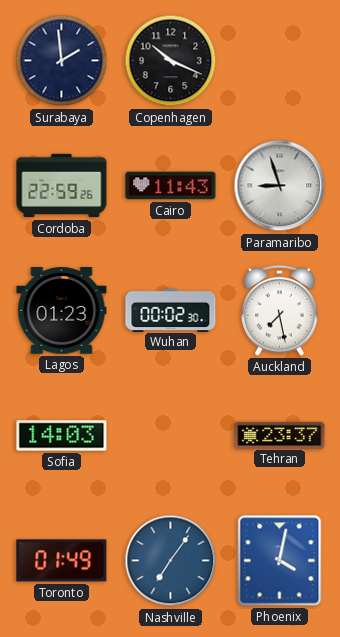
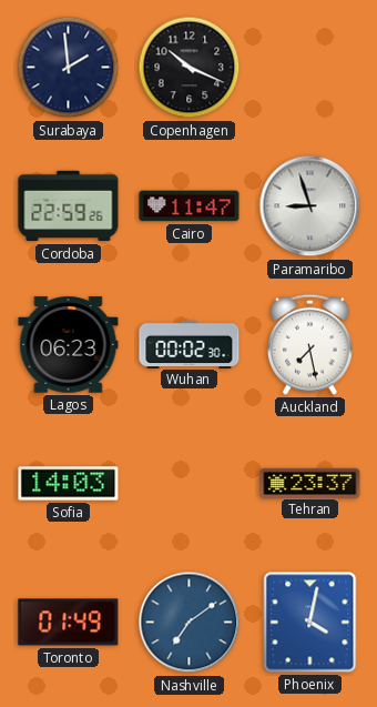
Cairo: 11:43 -> 11:47
Lagos: 01:23 -> 06:23
Nashville: 7:06 -> 7:09
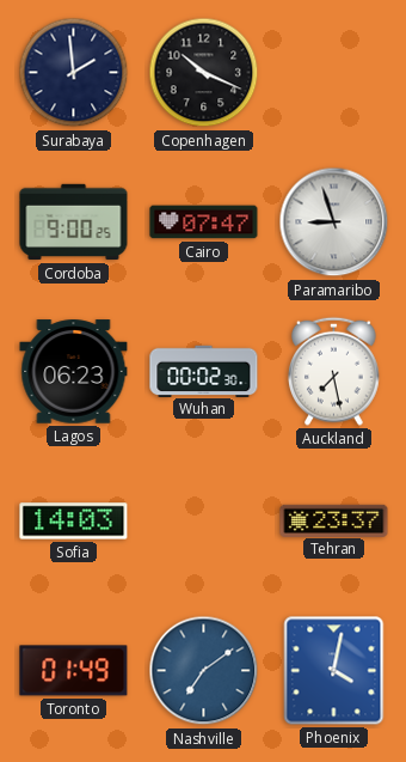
Cordoba: 22:59 -> 9:00
Cairo: 11:47 -> 07:47
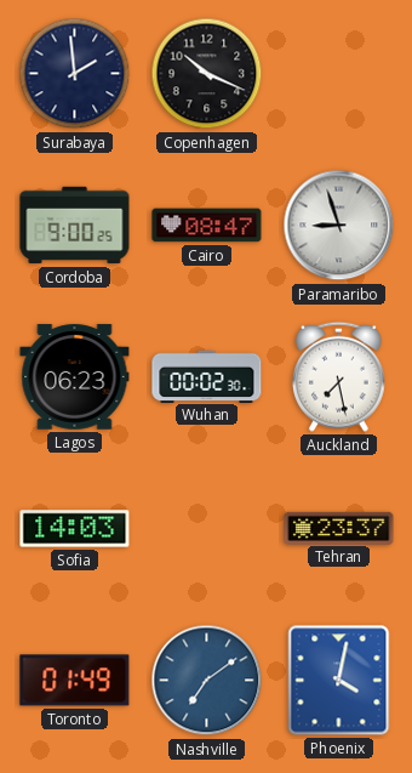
Cairo: 07:47 -> 08:47
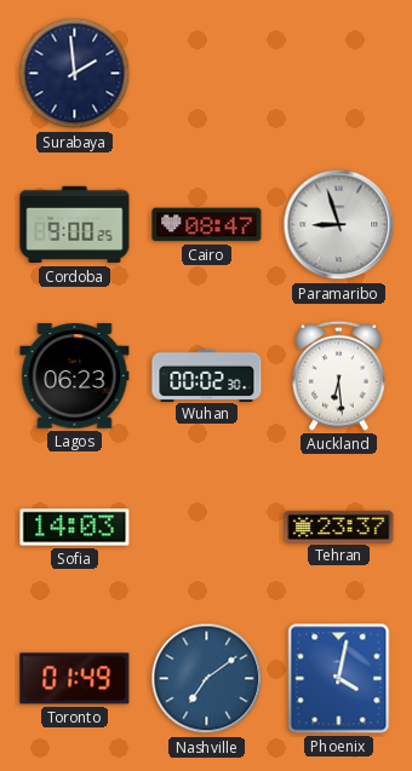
Copenhagen: 10:19 -> none
Auckland: 7:28 -> 6:29
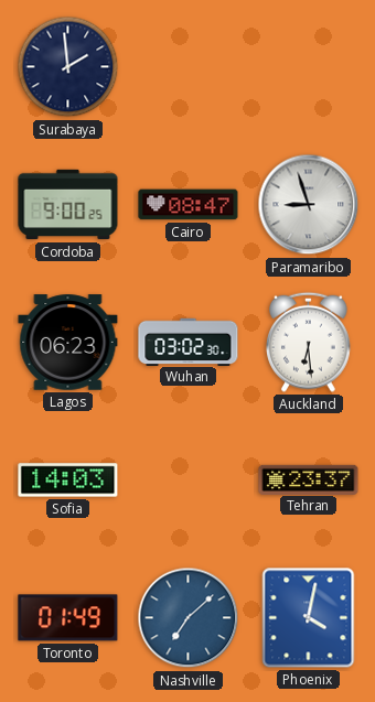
Wuhan: 00:02 -> 03:02
Nashville: 7:09 -> 7:08
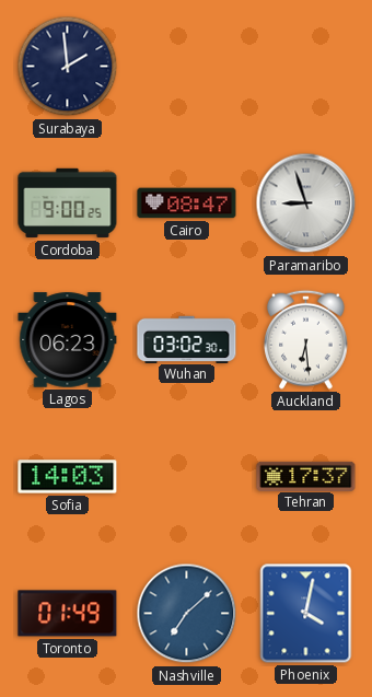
Tehran: 23:37 -> 17:37
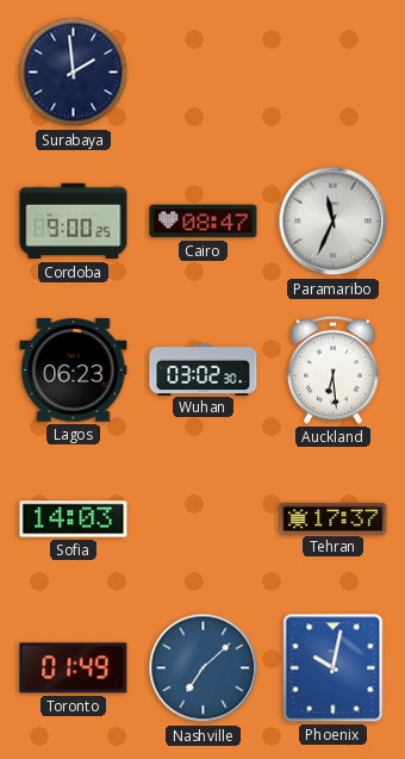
Paramaribo: 8:57 -> 11:34
Phoenix: 4:02 -> 10:02
